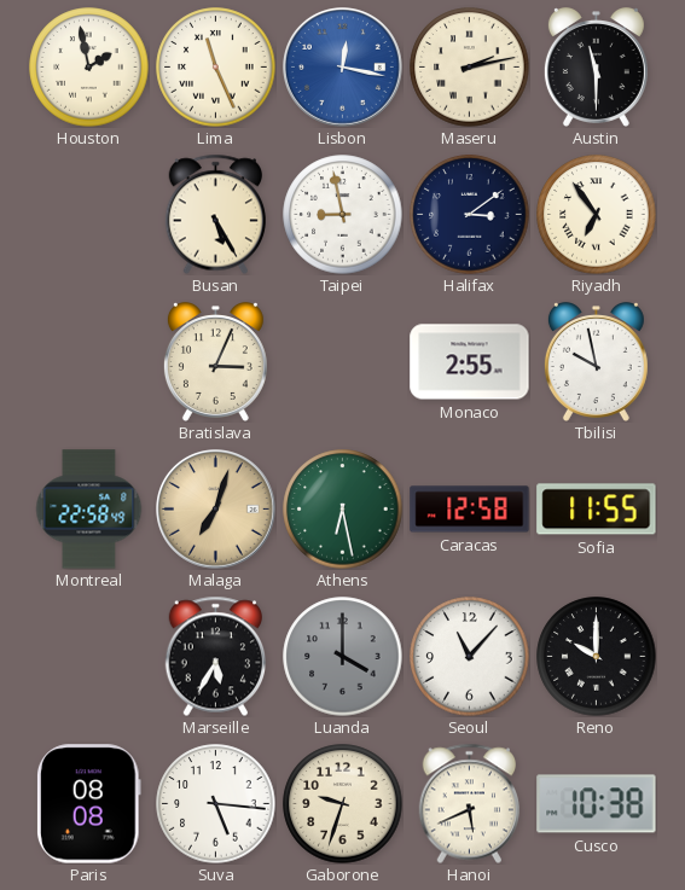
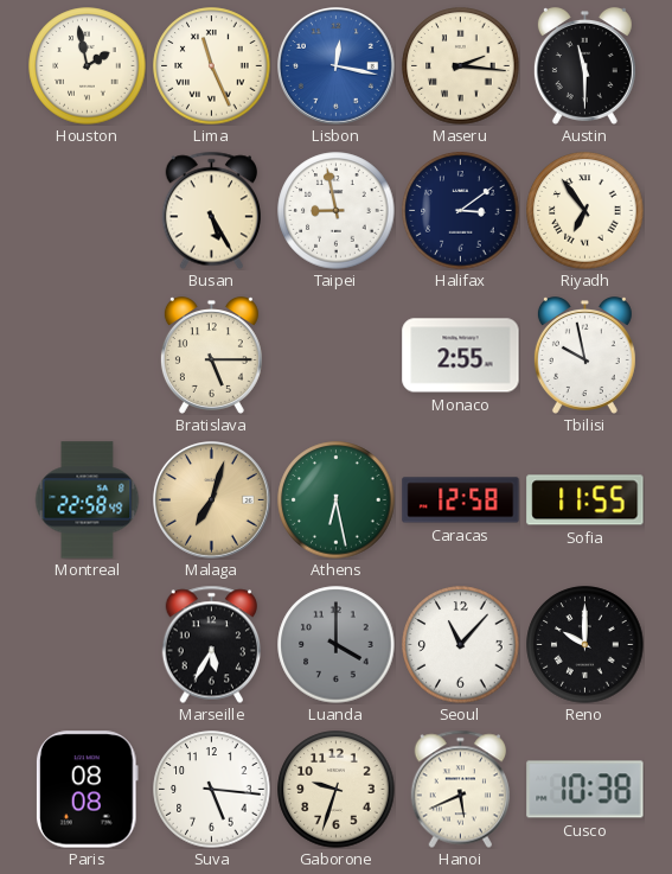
Maseru: 2:13 -> 2:16
Bratislava: 3:04 -> 5:15
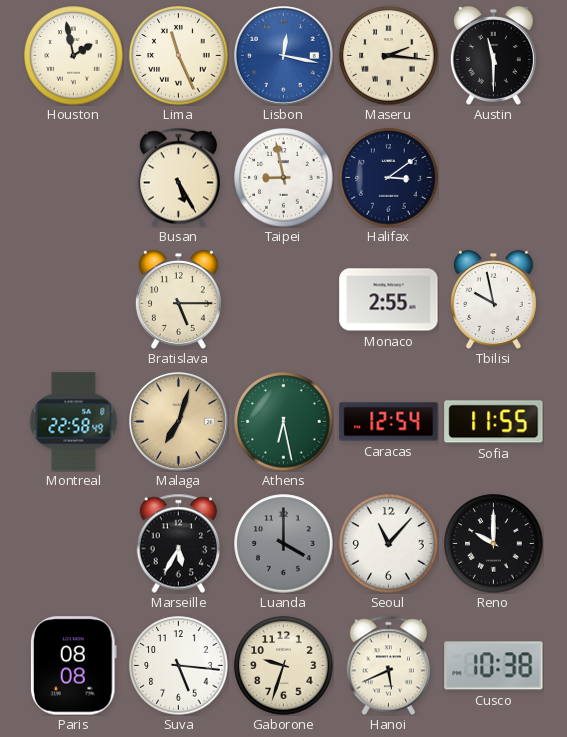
Riyadh: 6:54 -> none
Caracas: 12:58 -> 12:54
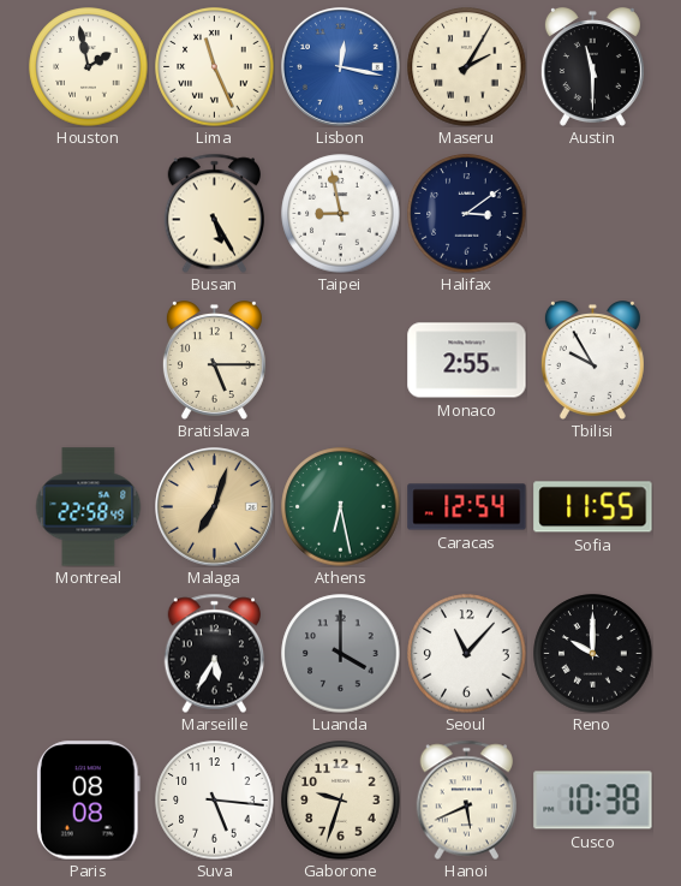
Maseru: 2:16 -> 2:05
Tbilisi: 9:58 -> 9:55
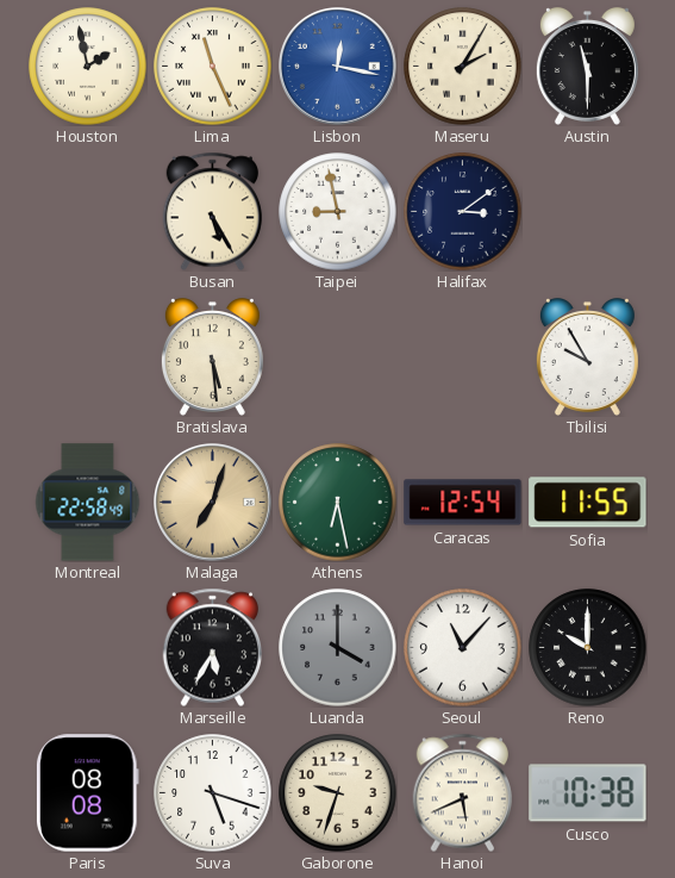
Bratislava: 5:15 -> 5:29
Monaco: 2:55 -> none
Suva: 5:16 -> 5:18
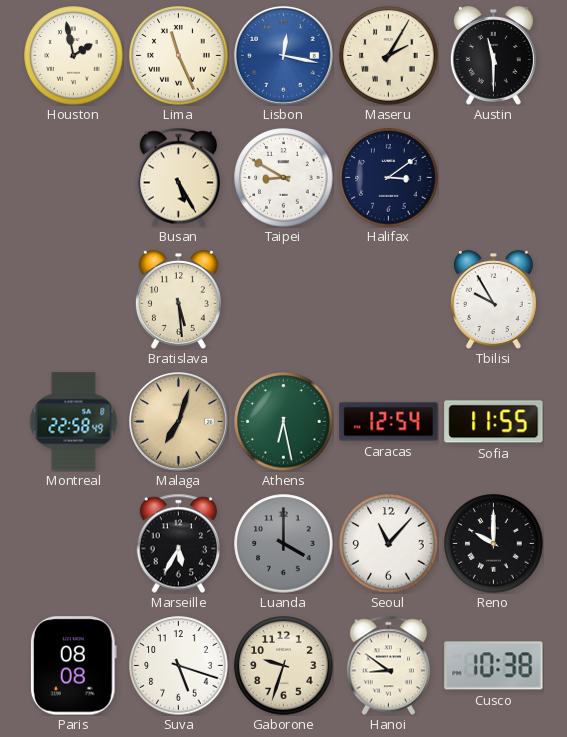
Taipei: 8:58 -> 8:50
Hanoi: 5:41 -> 8:51
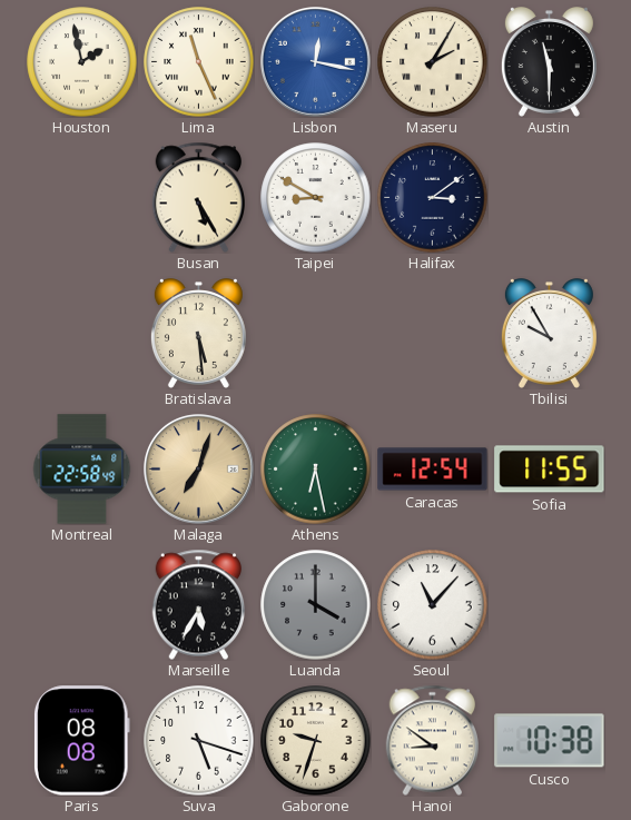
Reno: 10:00 -> none
